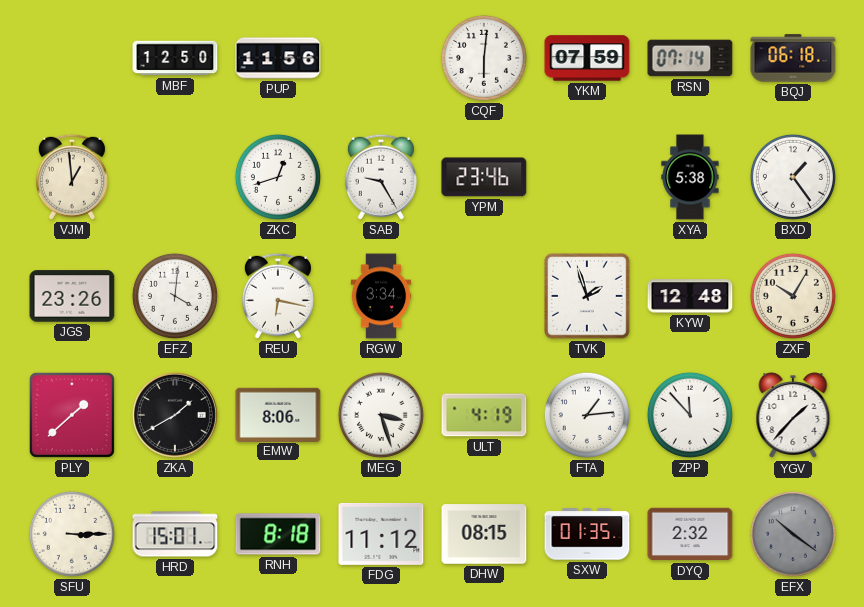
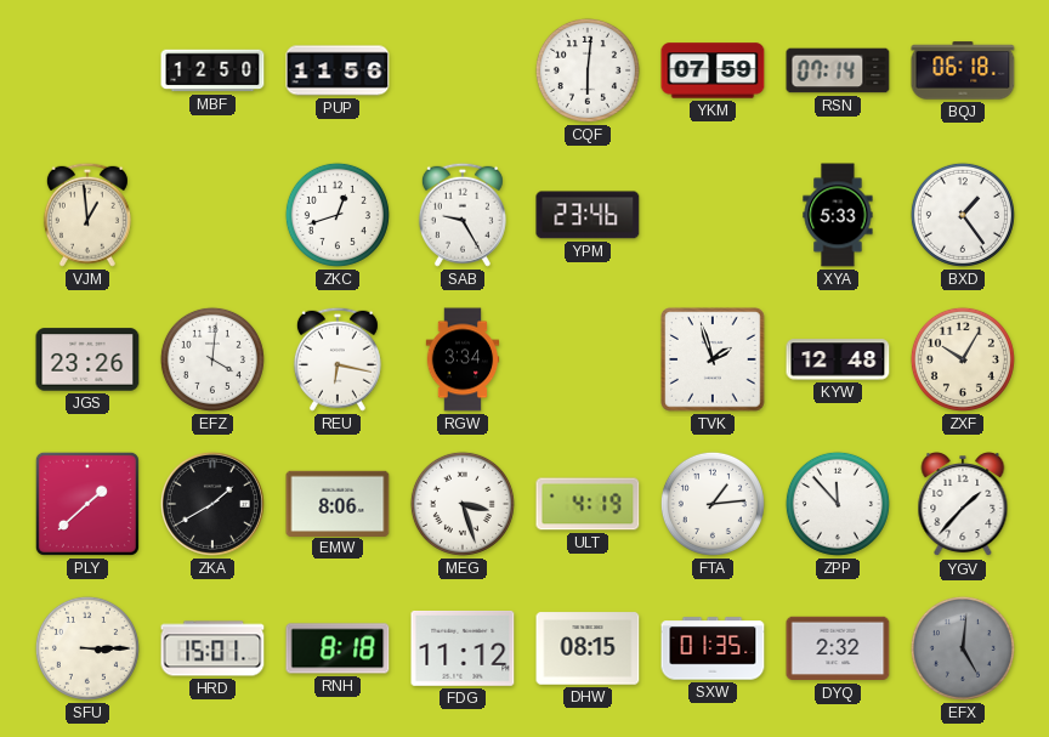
XYA: 5:38 -> 5:33
EFX: 10:21 -> 5:01
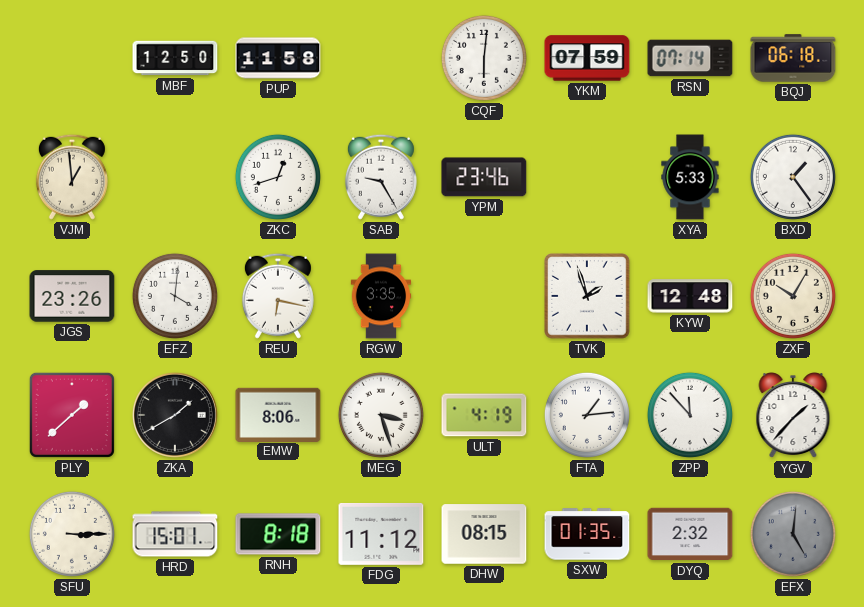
PUP: 11:56 -> 11:58
RGW: 3:34 -> 3:35
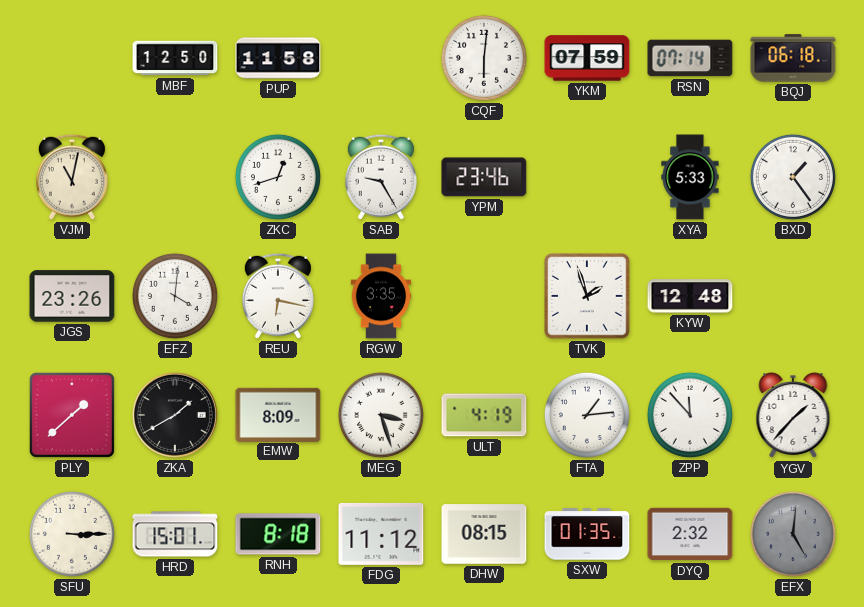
VJM: 12:59 -> 11:02
ZXF: 10:05 -> none
EMW: 8:06 -> 8:09
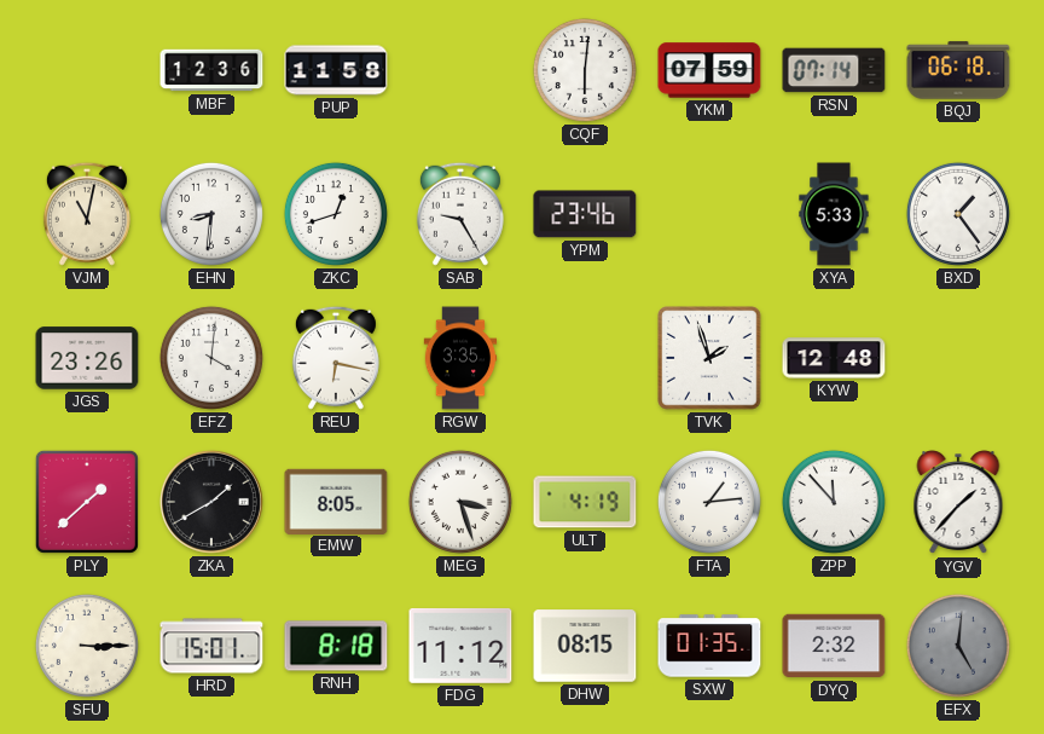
MBF: 12:50 -> 12:36
EHN: none -> 8:31
EMW: 8:09 -> 8:05
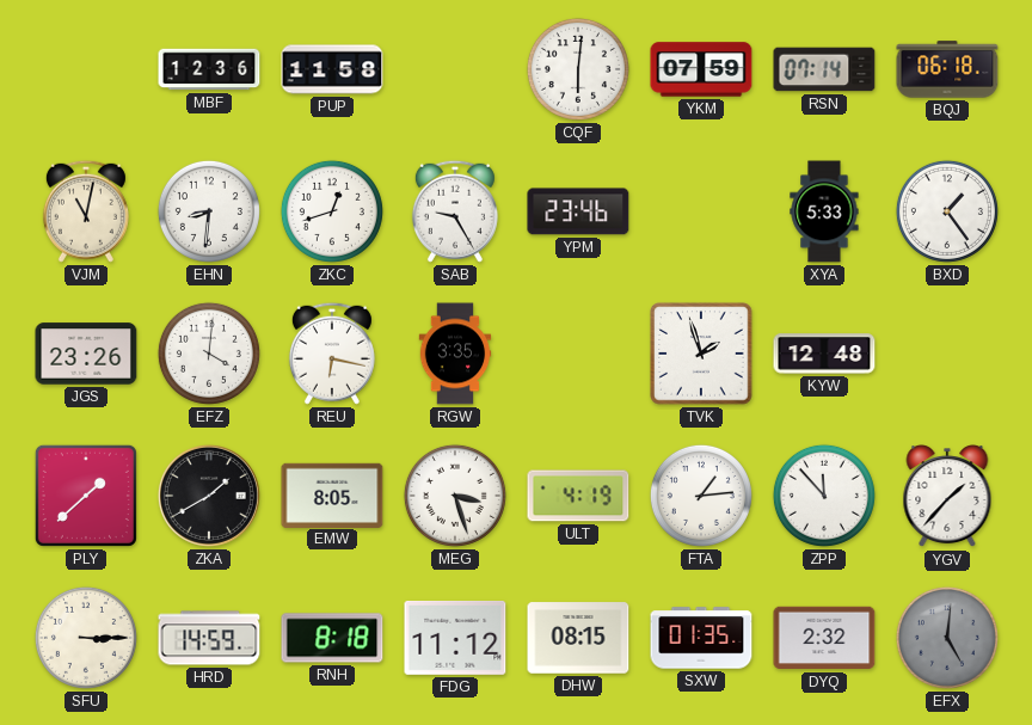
HRD: 15:01 -> 14:59
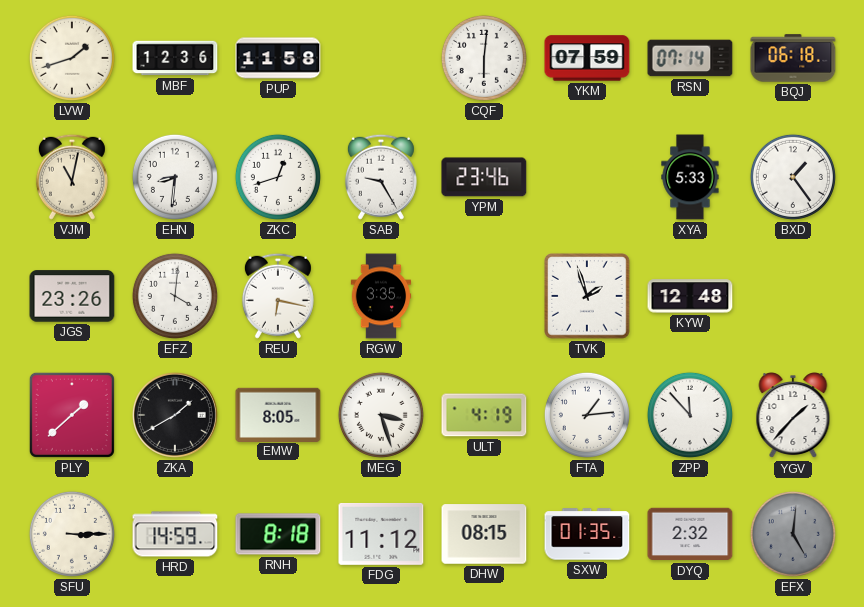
LVW: none -> 1:42
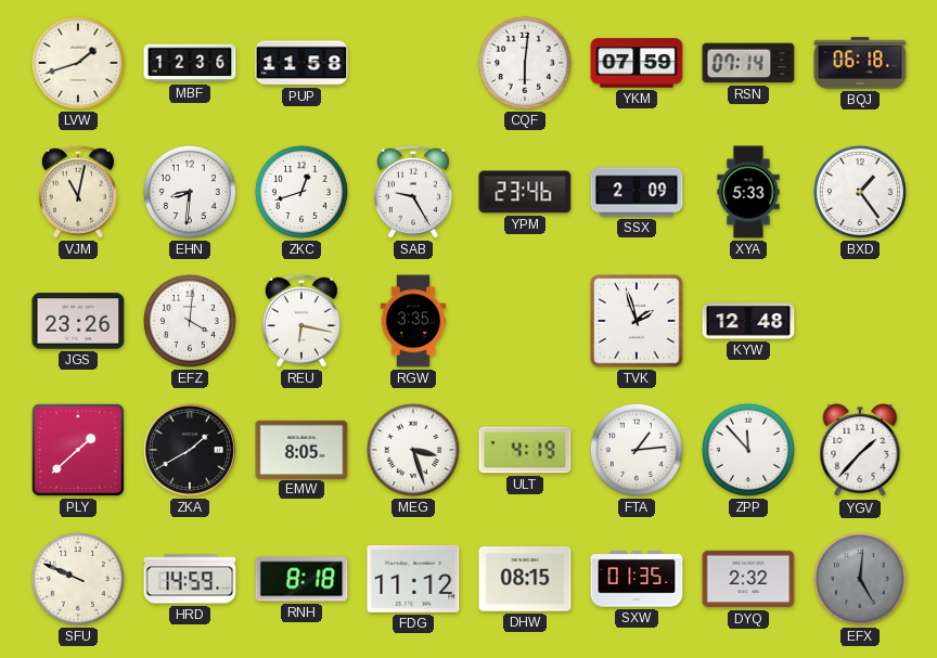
SSX: none -> 2:09
SFU: 3:15 -> 9:49
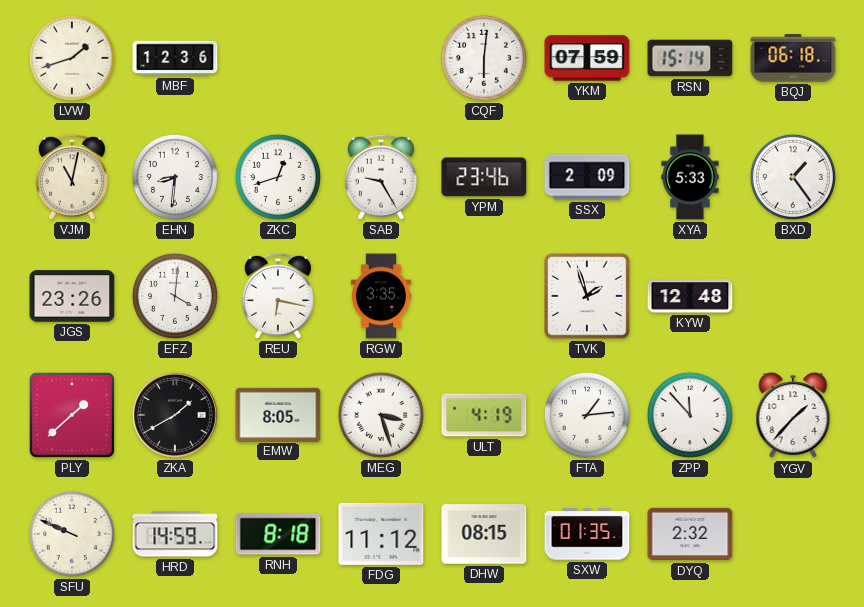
PUP: 11:58 -> none
RSN: 07:14 -> 15:14
EFX: 5:01 -> none
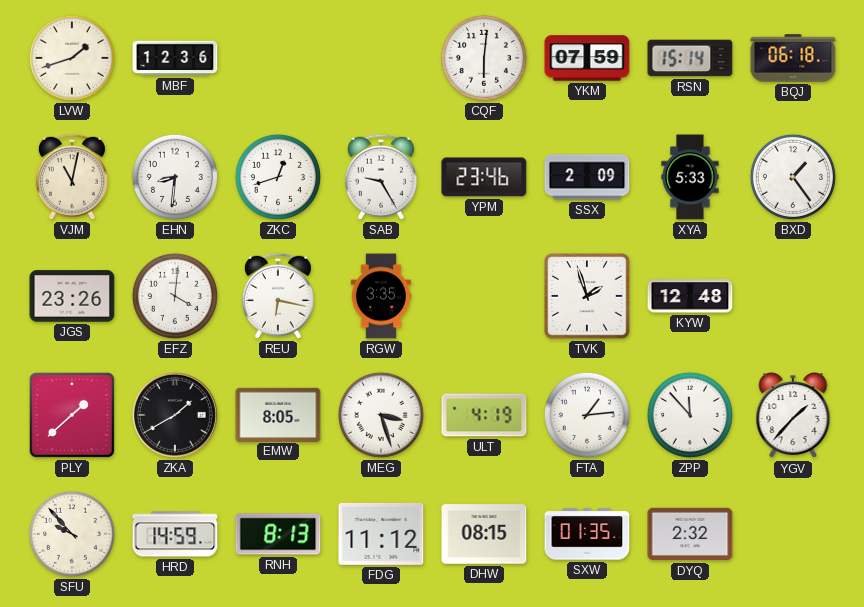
SFU: 9:49 -> 9:53
RNH: 8:18 -> 8:13
